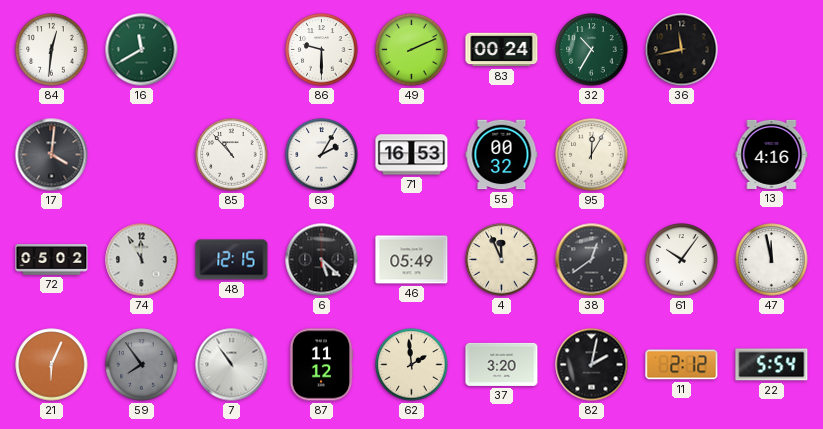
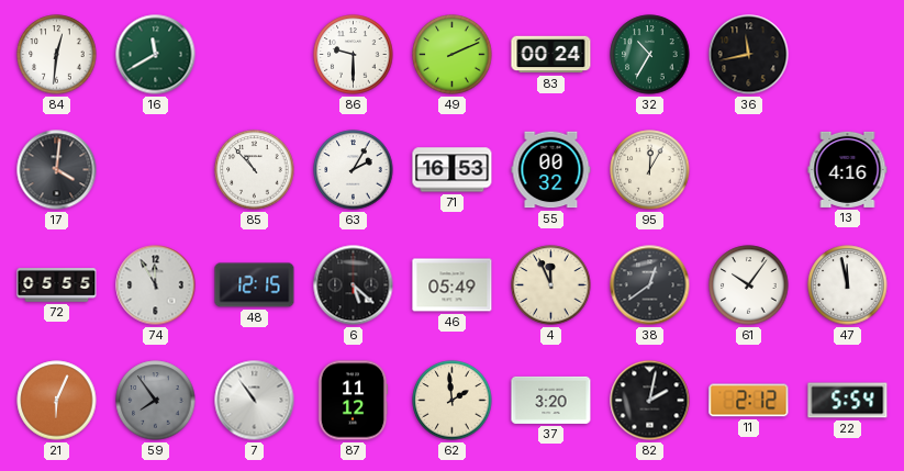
72: 05:02 -> 05:55
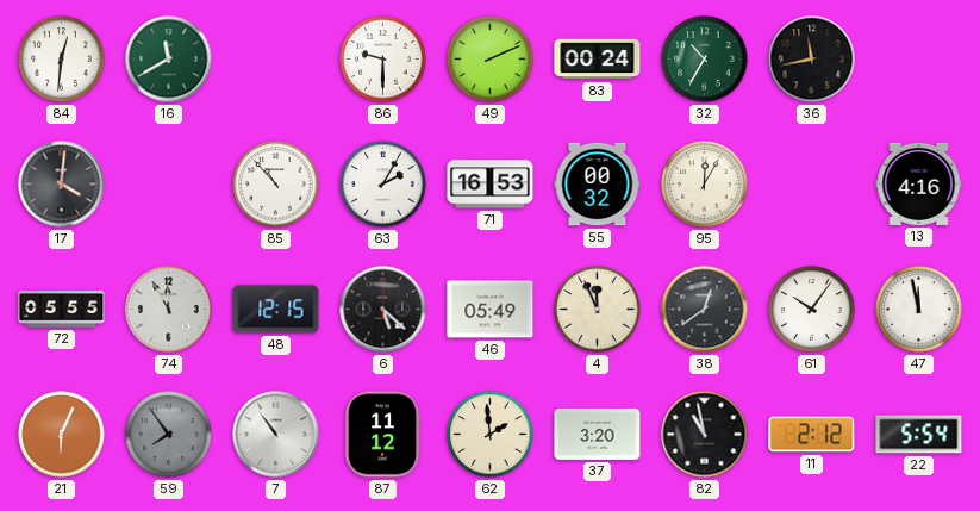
82: 2:02 -> 10:58
